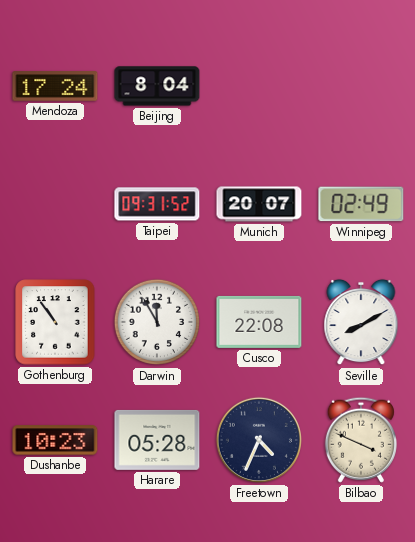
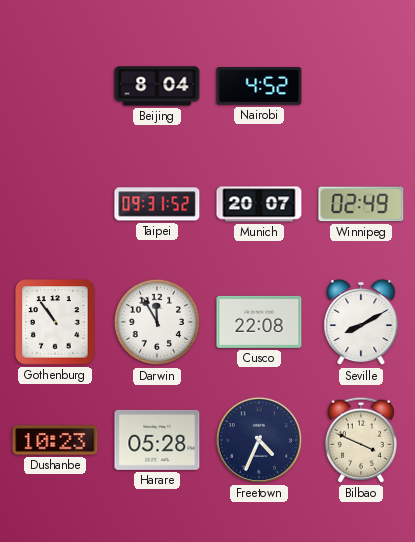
Mendoza: 17:24 -> none
Nairobi: none -> 4:52
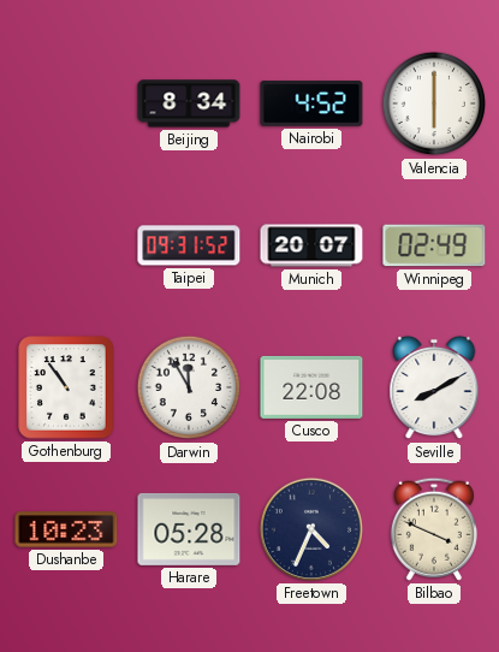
Beijing: 8:04 -> 8:34
Valencia: none -> 6:00
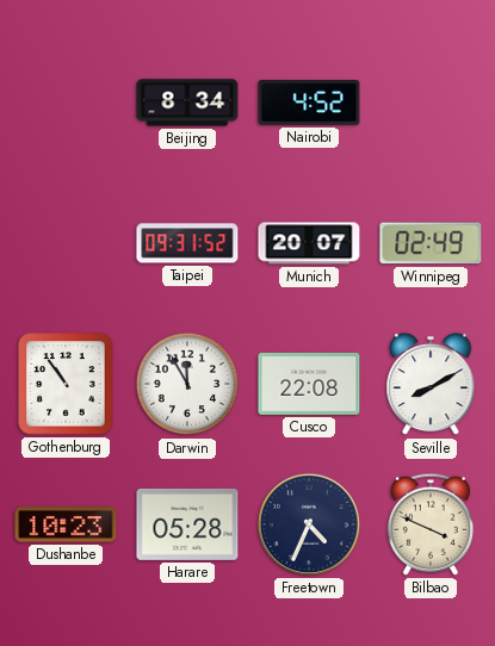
Valencia: 6:00 -> none
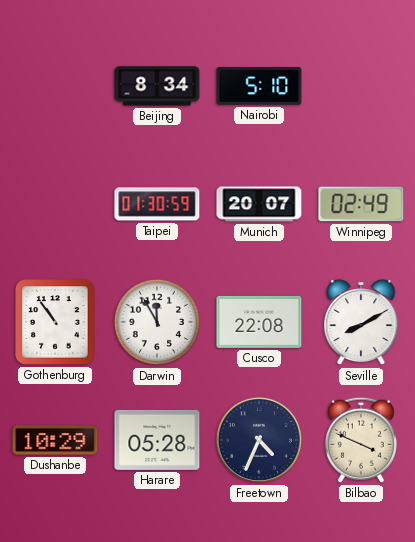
Nairobi: 4:52 -> 5:10
Taipei: 09:31 -> 01:30
Dushanbe: 10:23 -> 10:29
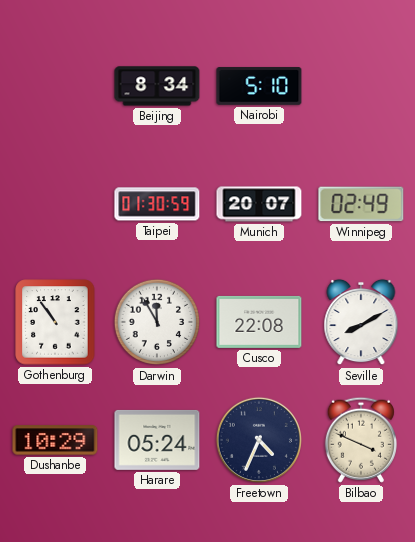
Harare: 05:28 -> 05:24
